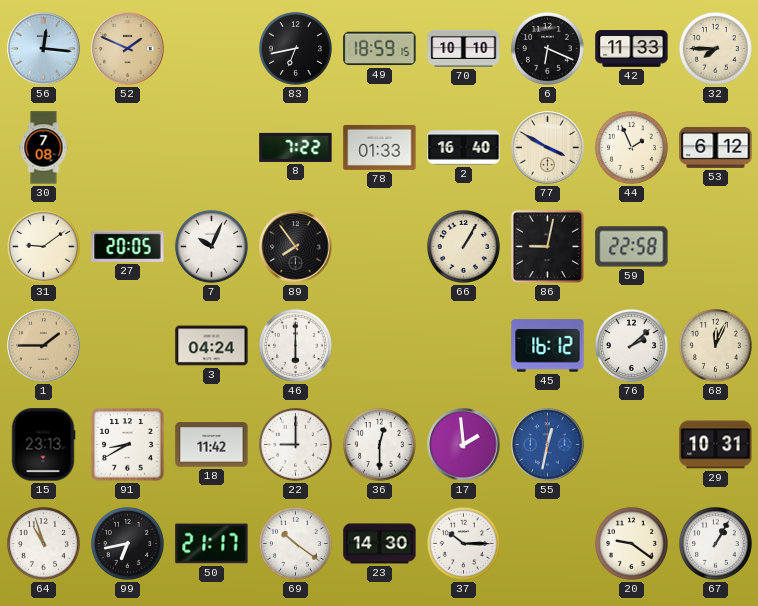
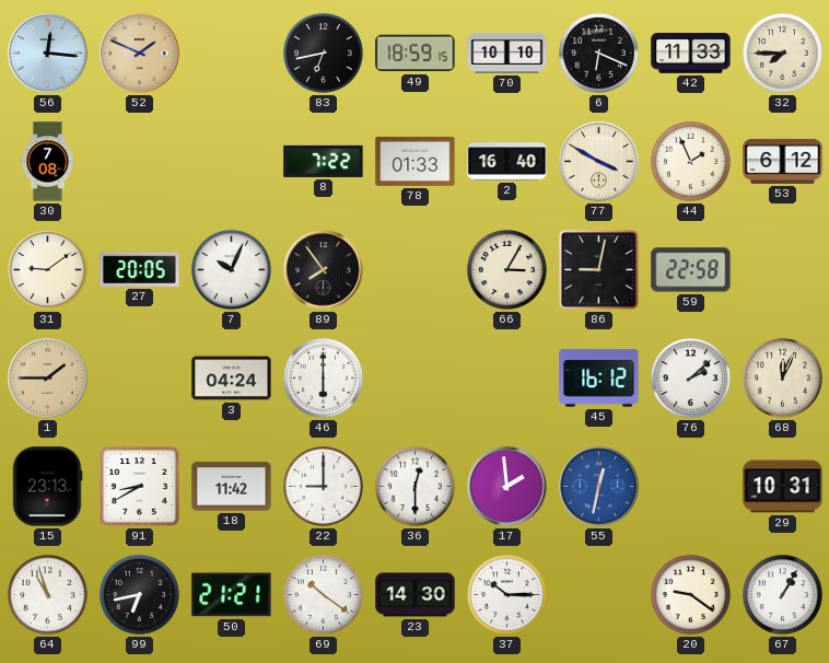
66: 1:05 -> 3:05
50: 21:17 -> 21:21
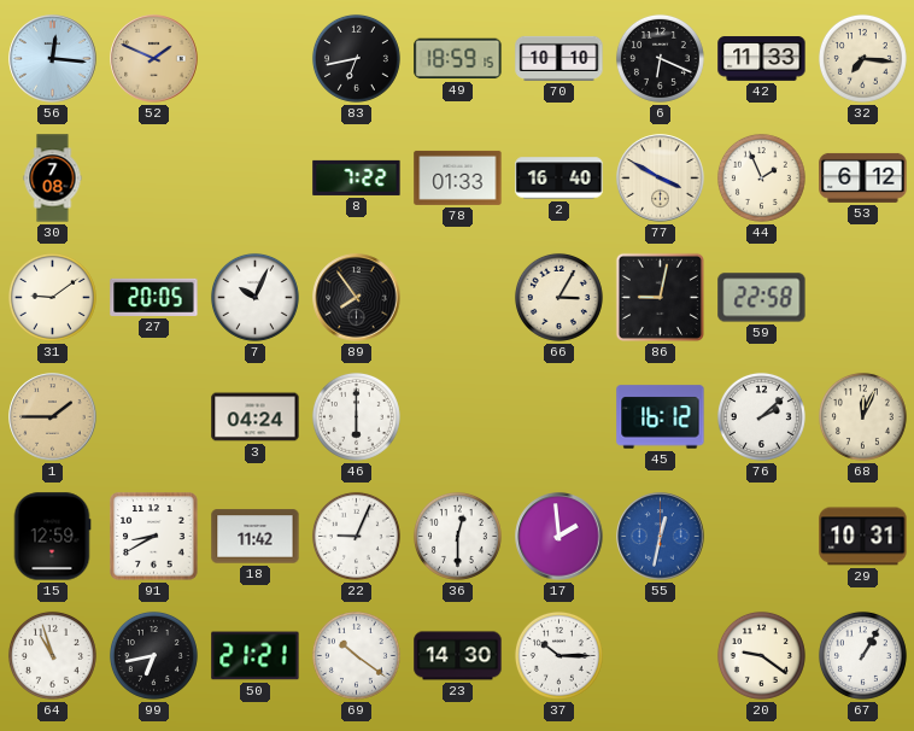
32: 7:45 -> 7:16
15: 23:13 -> 12:59
22: 9:00 -> 9:04
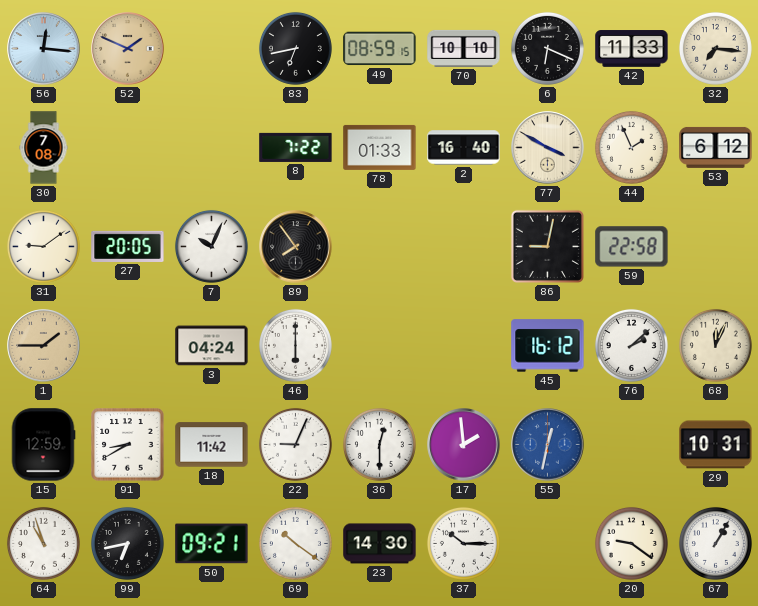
49: 18:59 -> 08:59
66: 3:05 -> none
50: 21:21 -> 09:21
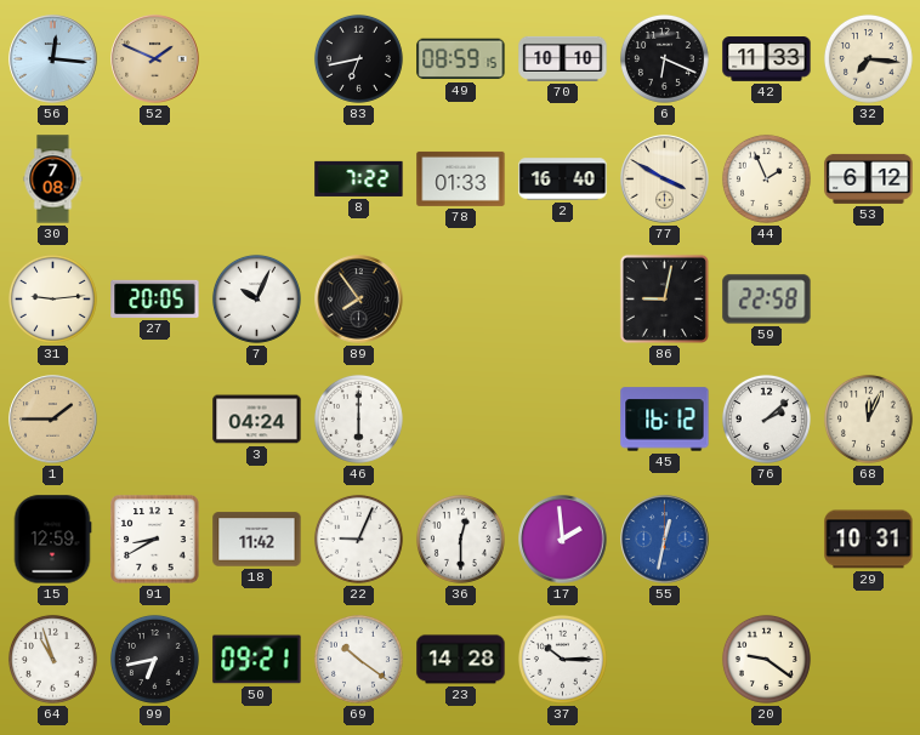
31: 9:09 -> 9:14
23: 14:30 -> 14:28
67: 1:05 -> none
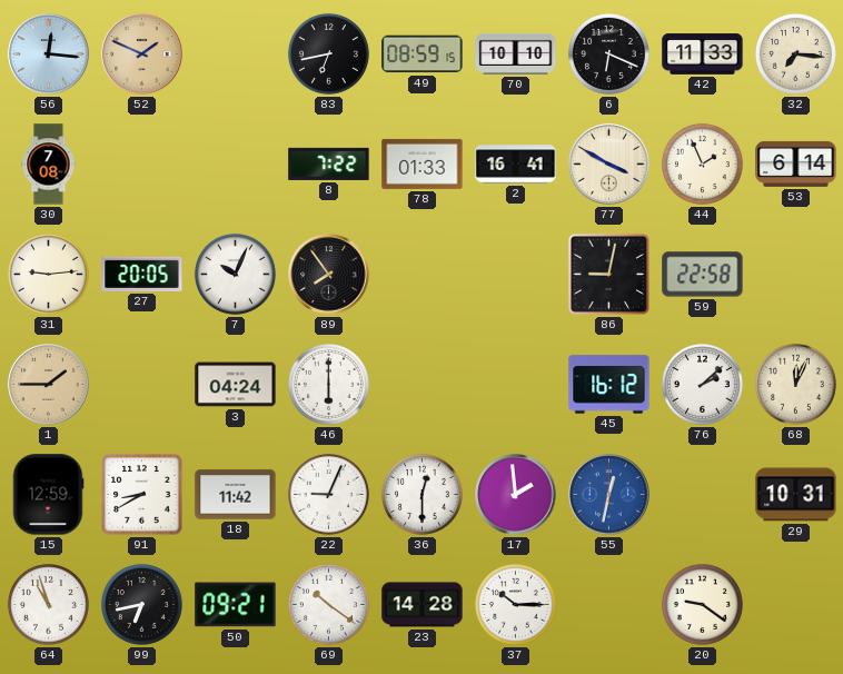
2: 16:40 -> 16:41
53: 6:12 -> 6:14
